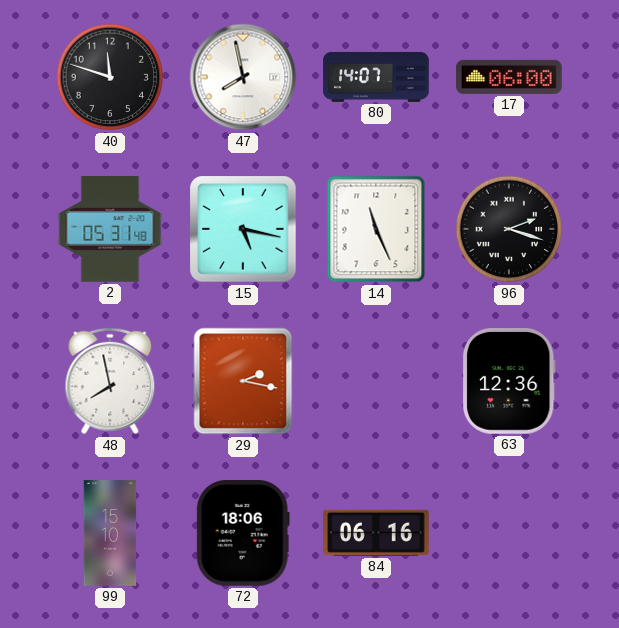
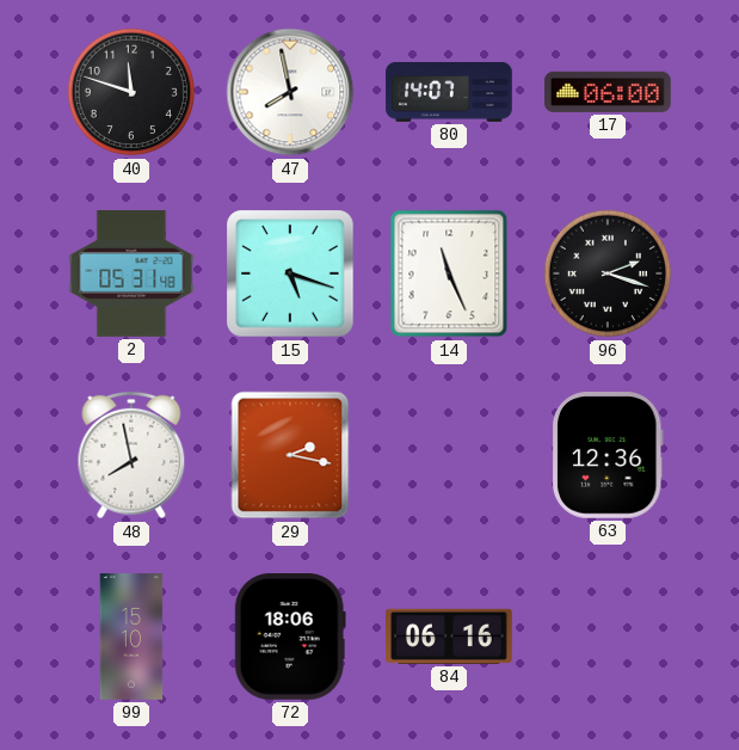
15: 5:17 -> 5:18
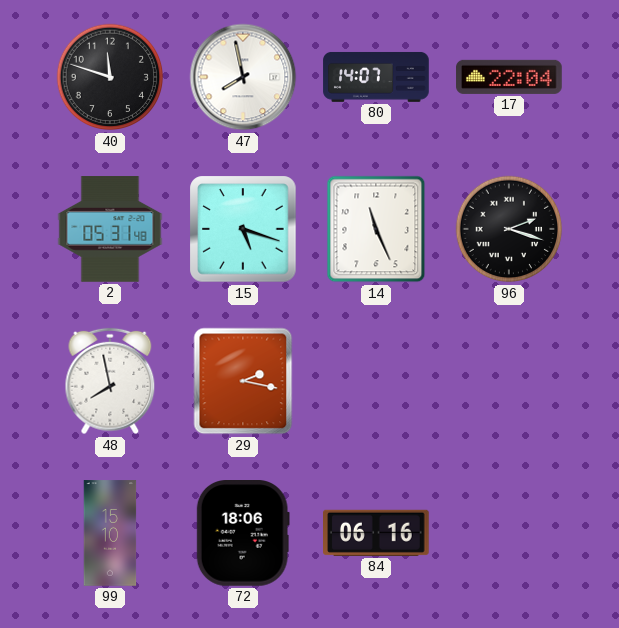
17: 06:00 -> 22:04
63: 12:36 -> none
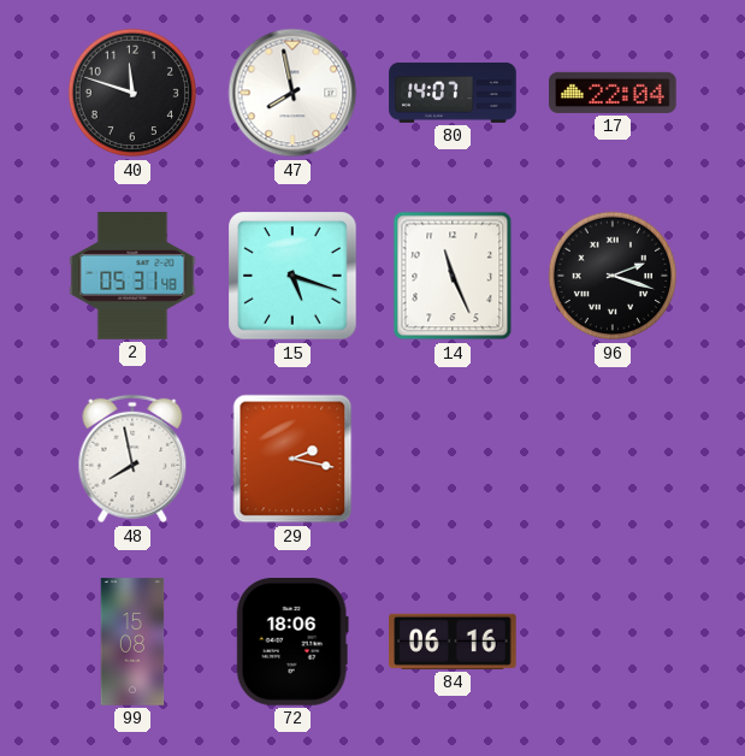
99: 15:10 -> 15:08
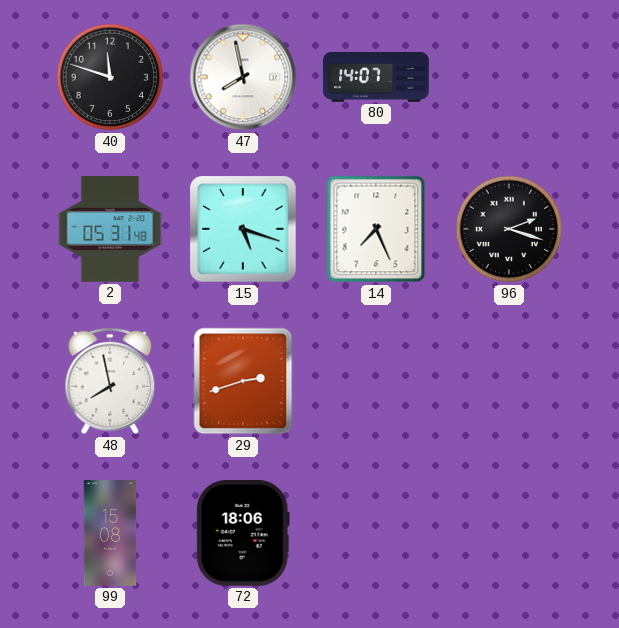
17: 22:04 -> none
14: 11:26 -> 7:26
29: 2:17 -> 2:42
84: 06:16 -> none
